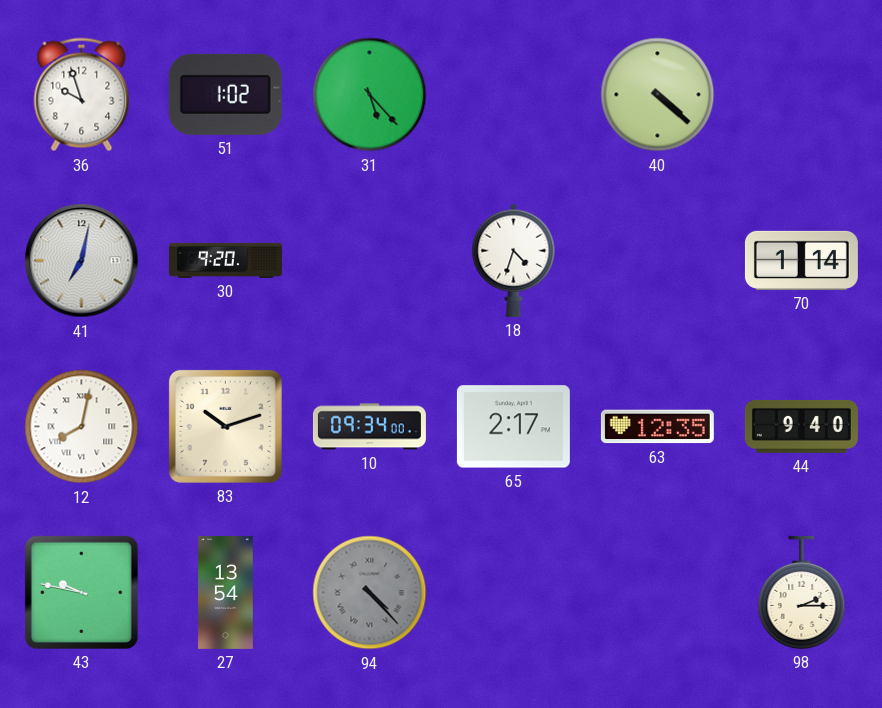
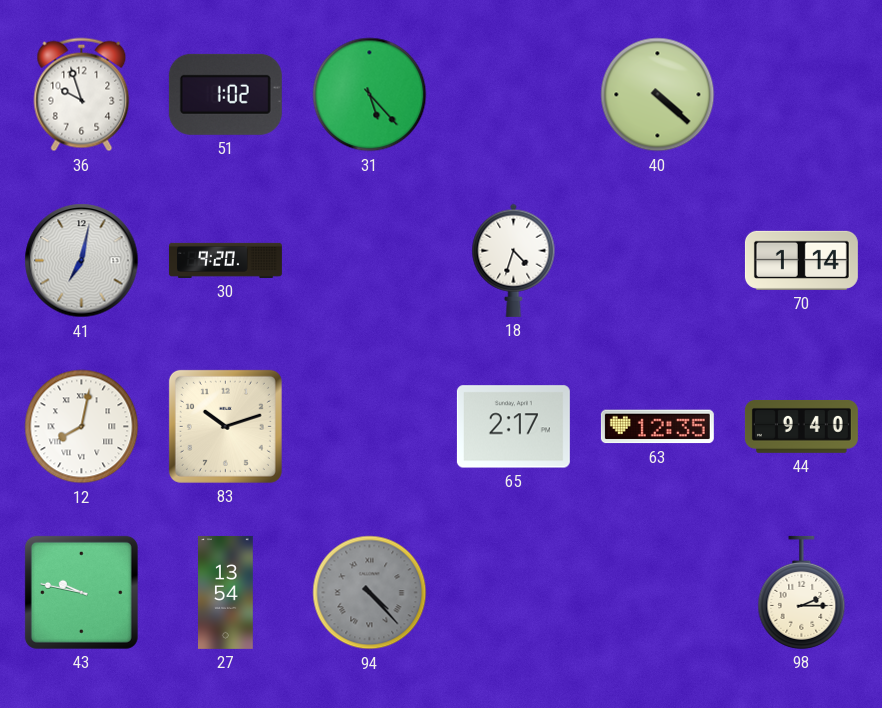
10: 09:34 -> none
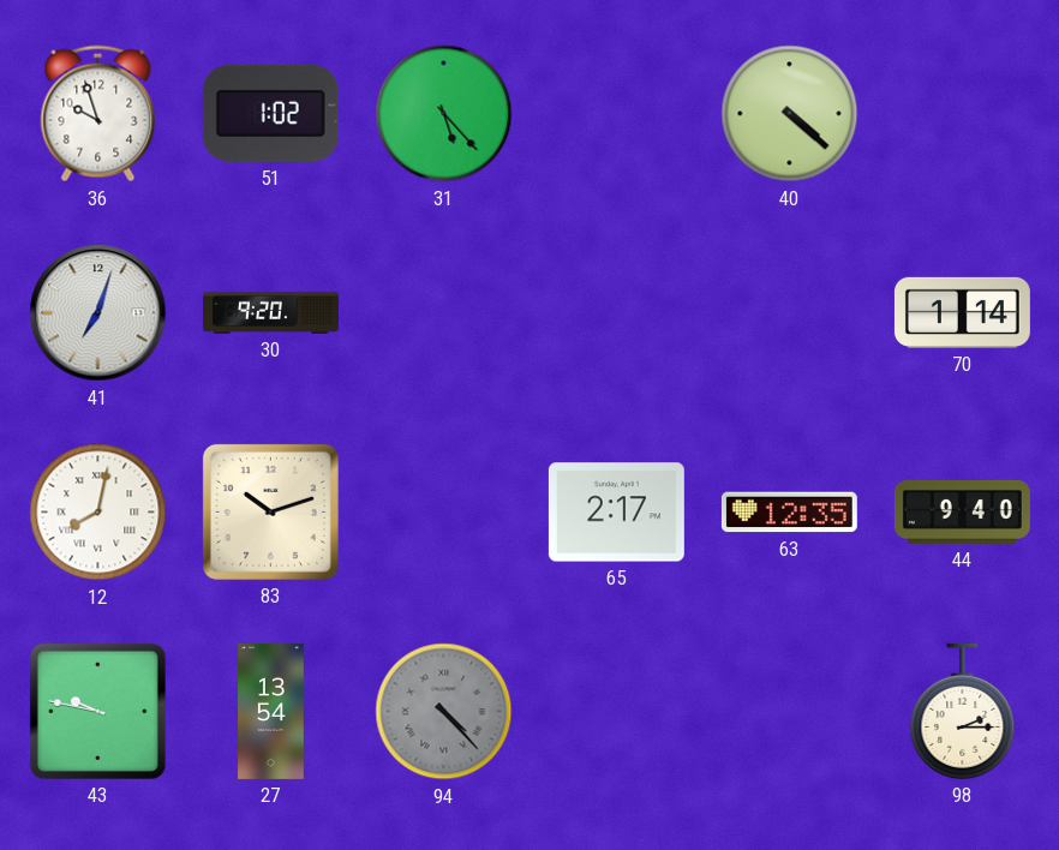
41: 7:02 -> 7:03
18: 4:33 -> none
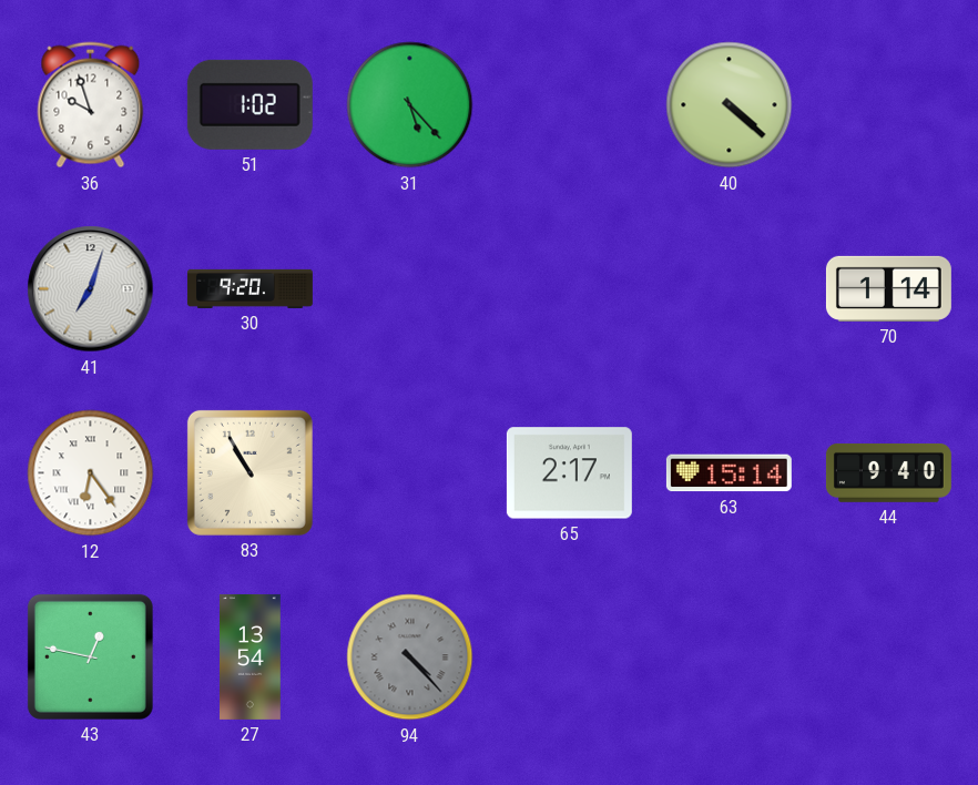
12: 8:02 -> 6:24
83: 10:12 -> 10:55
63: 12:35 -> 15:14
43: 9:47 -> 12:47
98: 2:15 -> none
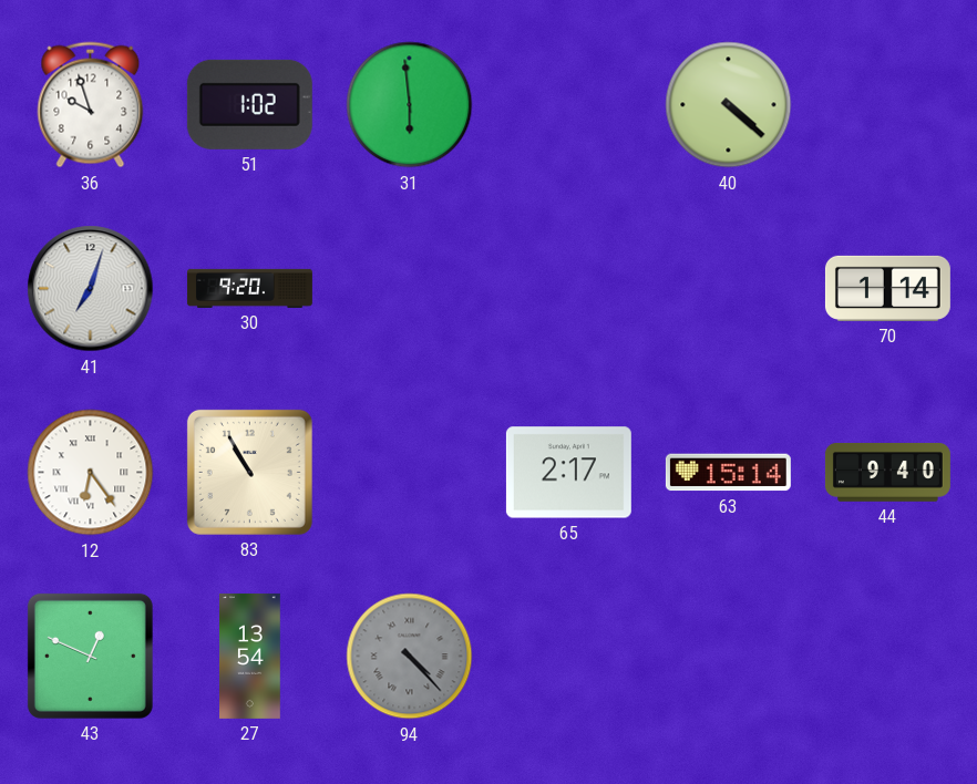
31: 5:23 -> 5:59
43: 12:47 -> 12:49
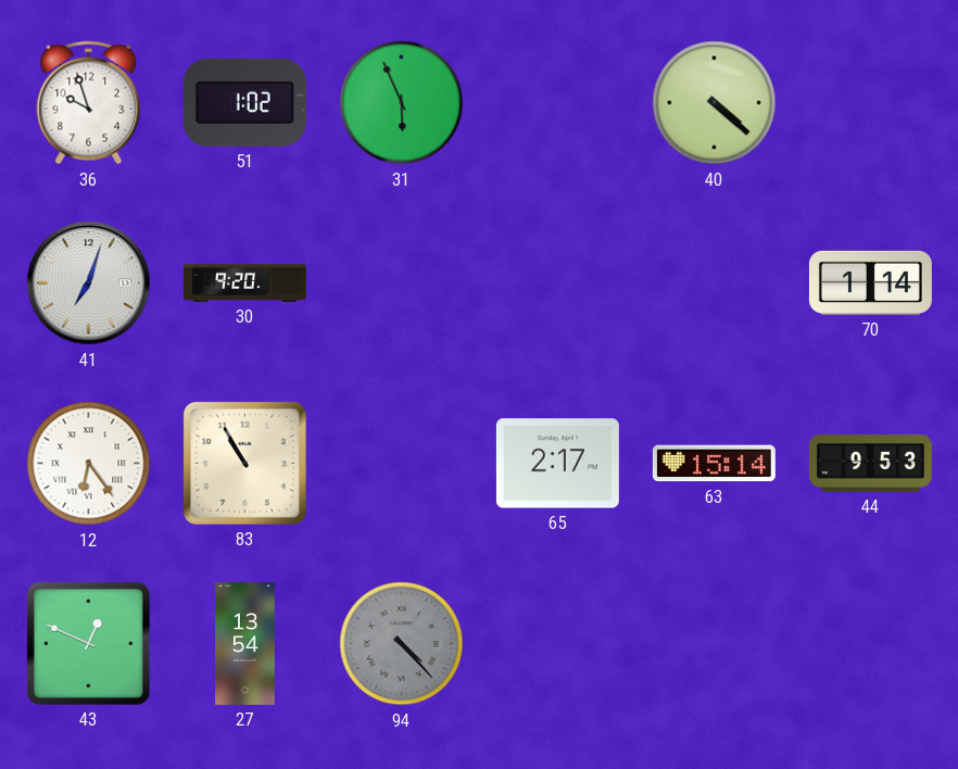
31: 5:59 -> 5:56
44: 9:40 -> 9:53
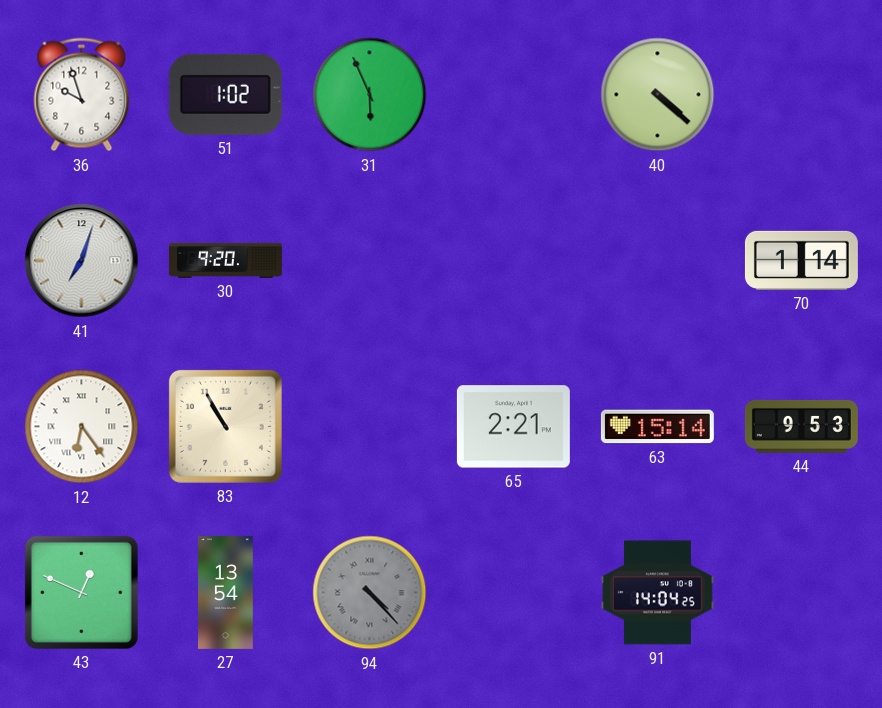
65: 2:17 -> 2:21
91: none -> 14:04
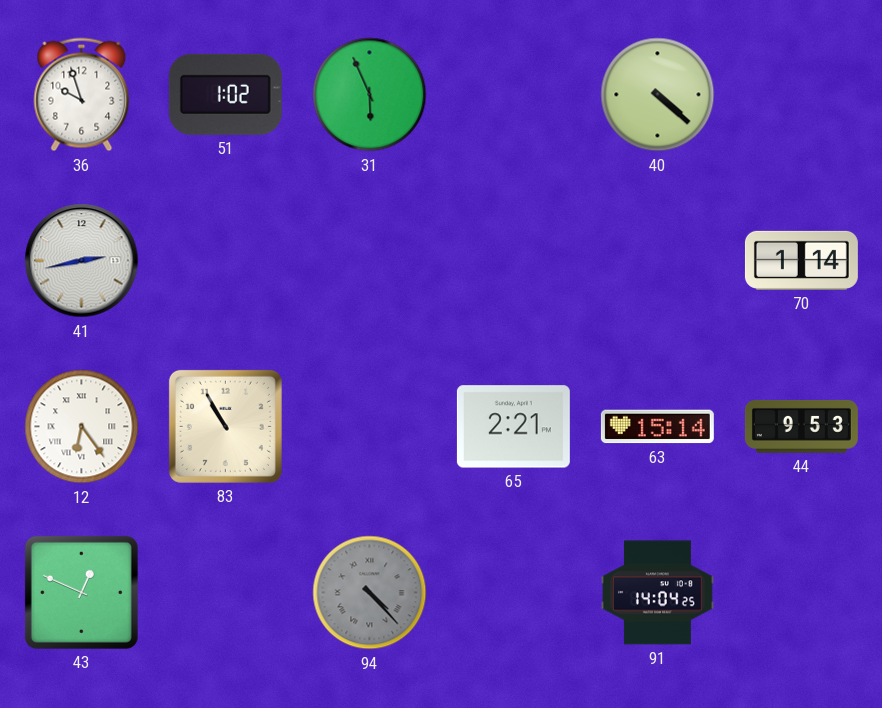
41: 7:03 -> 2:43
30: 9:20 -> none
27: 13:54 -> none
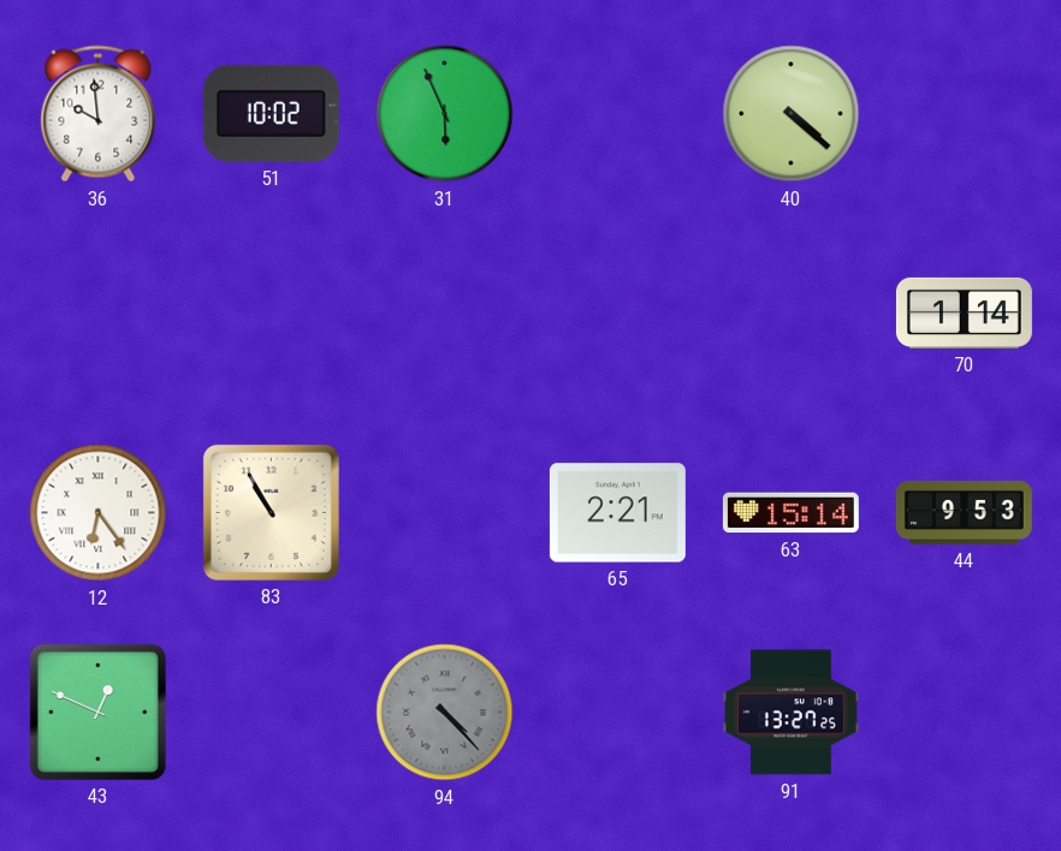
36: 9:57 -> 9:59
51: 1:02 -> 10:02
41: 2:43 -> none
91: 14:04 -> 13:27
